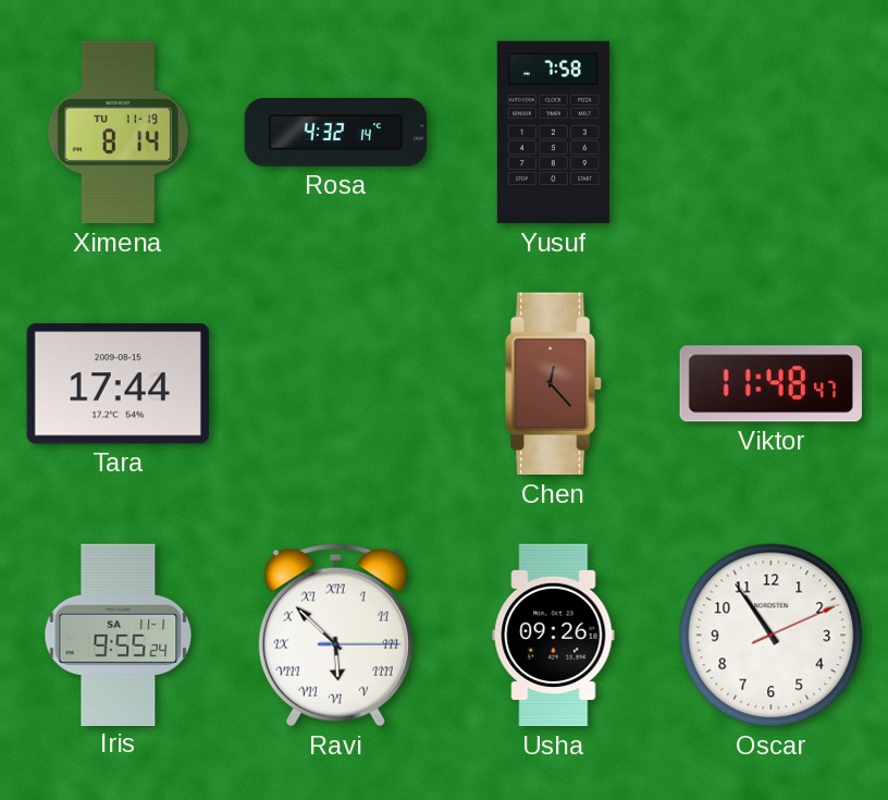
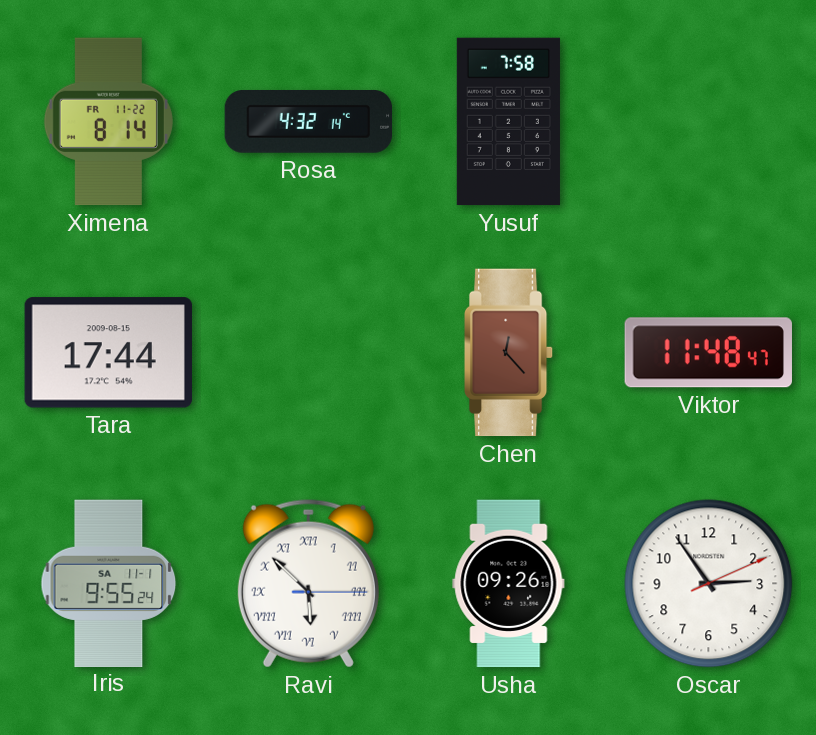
Ximena date: TU 11-19 -> FR 11-22
Oscar: 10:54 -> 2:54
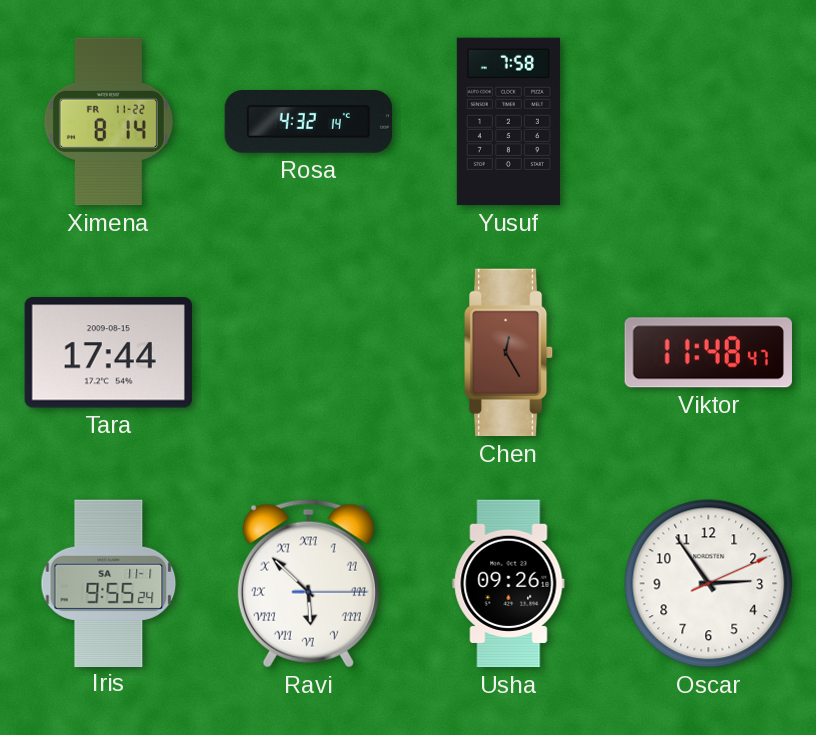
Chen: 12:23 -> 12:25
